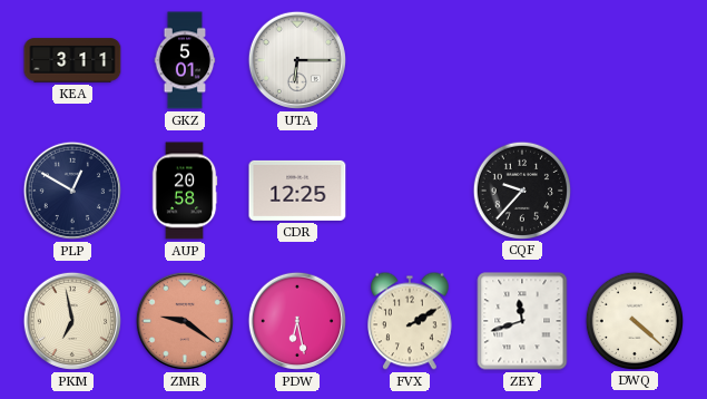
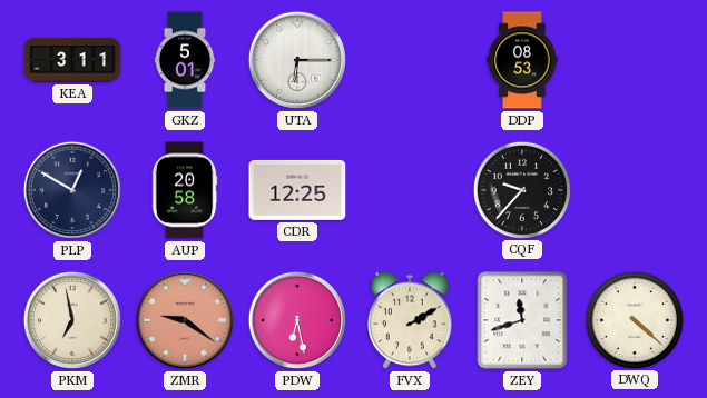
DDP: none -> 08:53
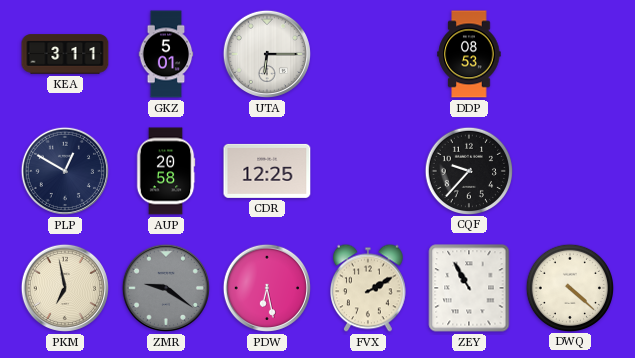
ZMR dial: salmon -> grey
ZEY: 11:42 -> 10:55
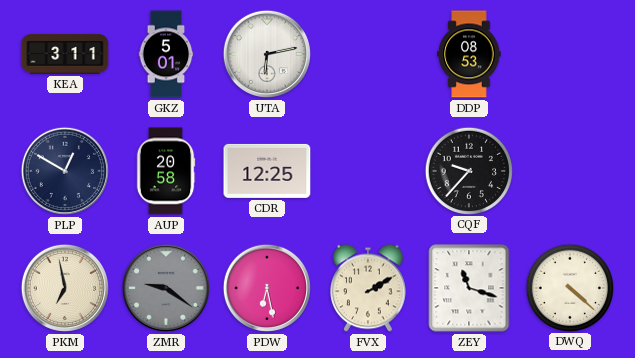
UTA: 6:15 -> 6:13
ZEY: 10:55 -> 11:18
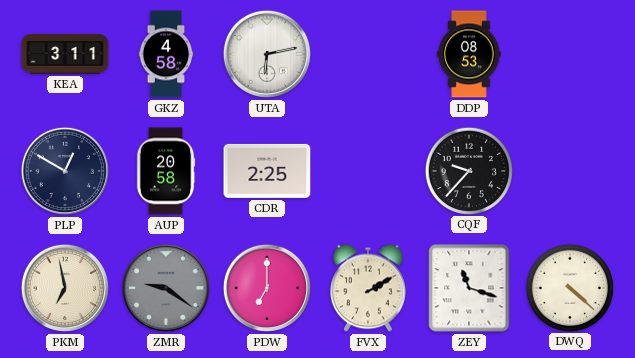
GKZ: 5:01 -> 4:58
CDR: 12:25 -> 2:25
PDW: 6:28 -> 7:00
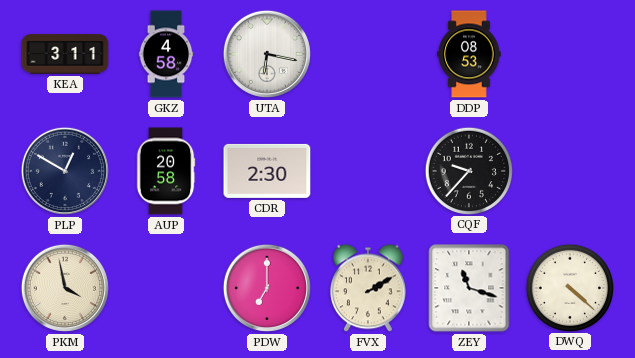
UTA: 6:13 -> 6:17
CDR: 2:25 -> 2:30
PKM: 6:58 -> 3:58
ZMR: 9:21 -> none
